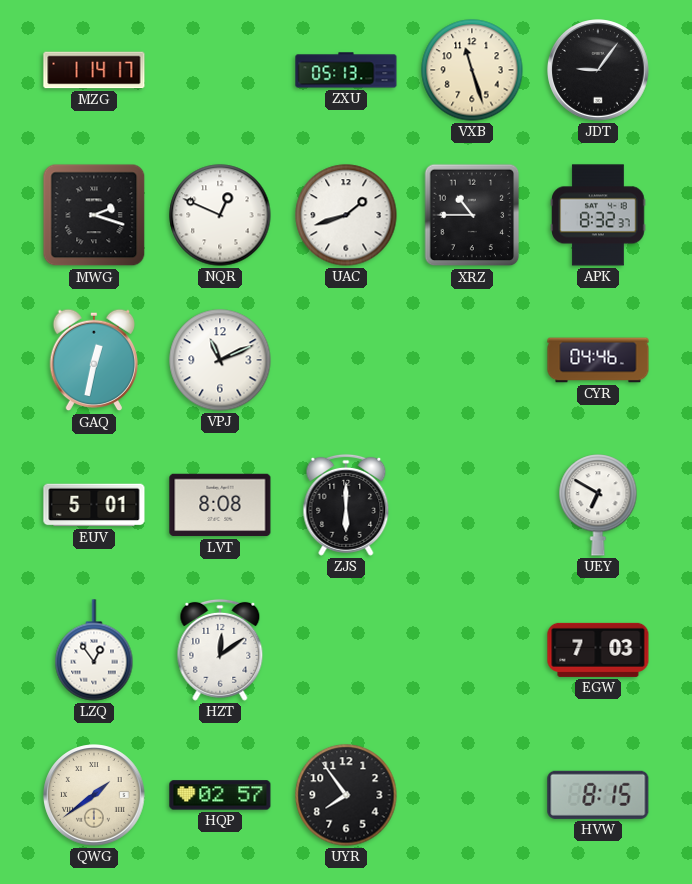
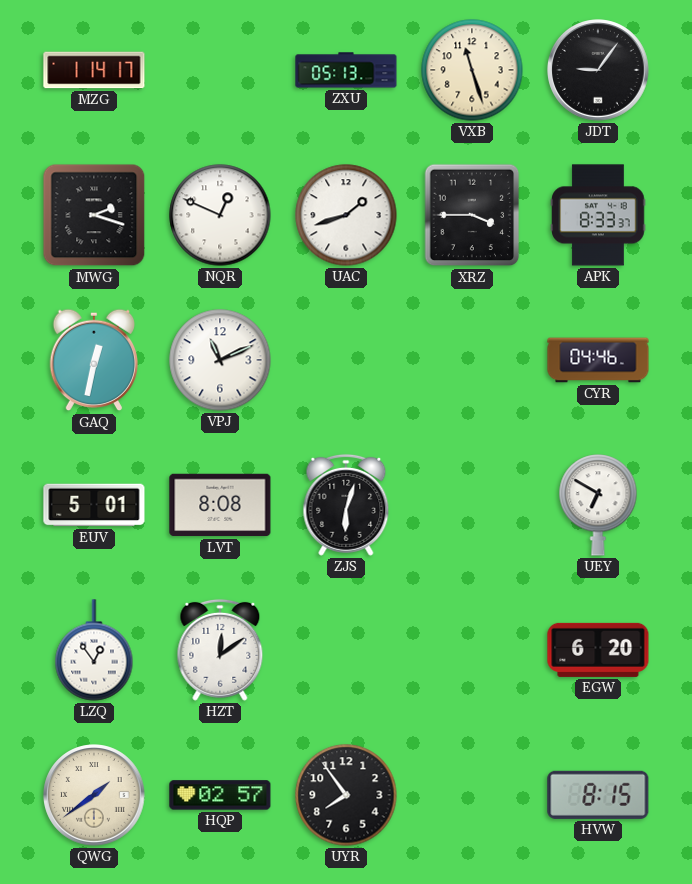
XRZ: 10:45 -> 3:45
APK: 8:32 -> 8:33
ZJS: 6:00 -> 6:03
EGW: 7:03 -> 6:20
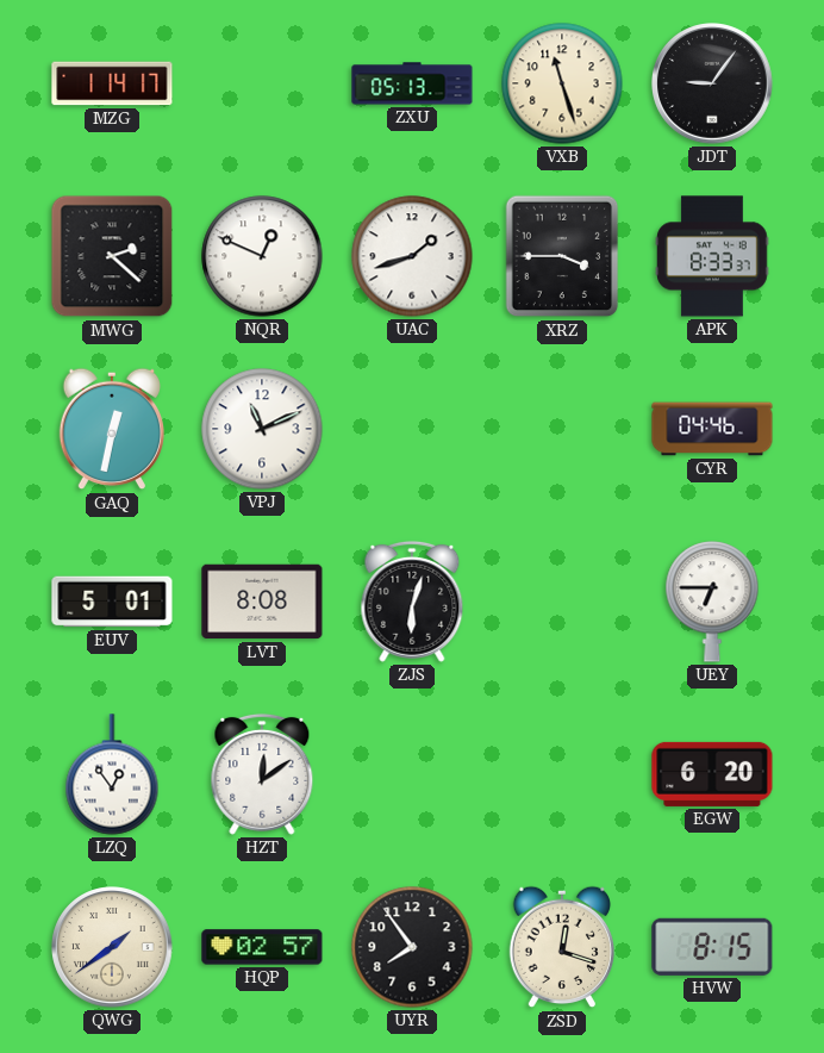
MWG: 2:18 -> 2:22
UEY: 6:50 -> 6:45
ZSD: none -> 12:18
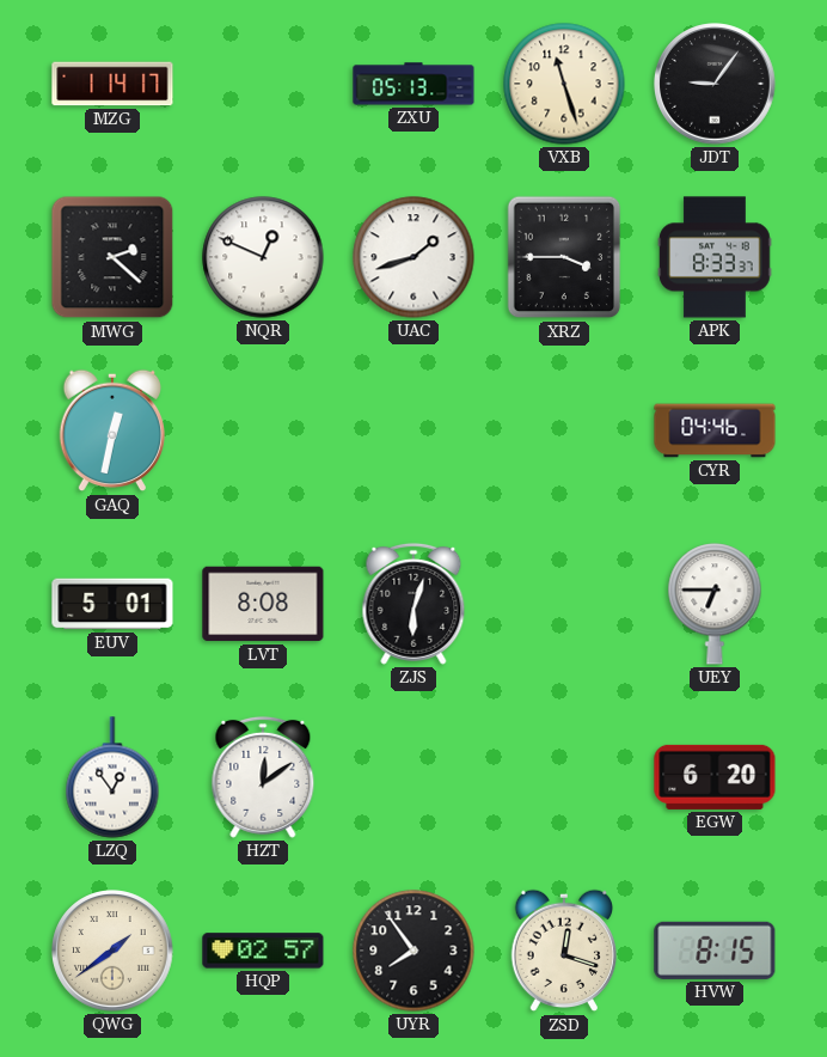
VPJ: 11:11 -> none
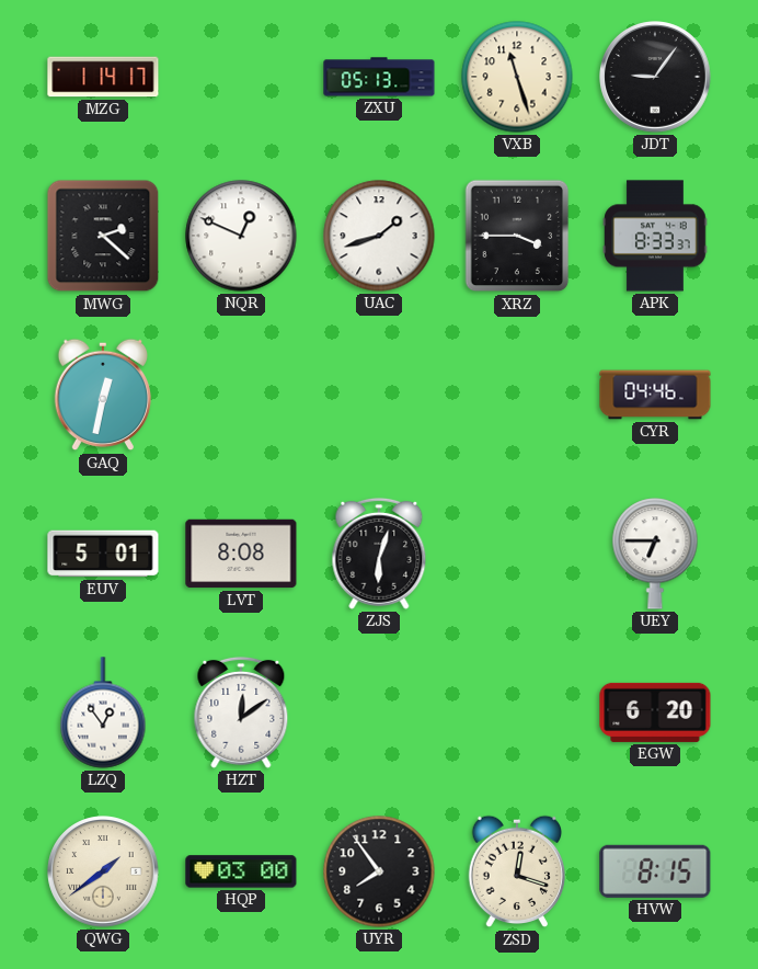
HQP: 02:57 -> 03:00
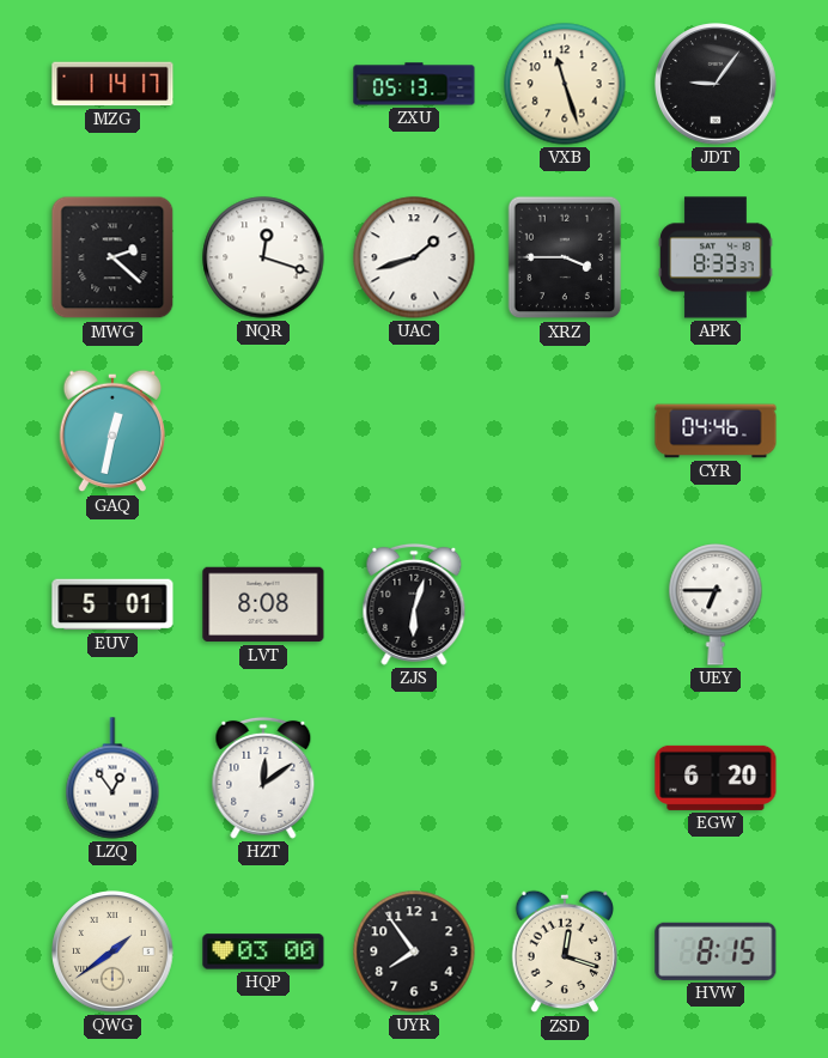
NQR: 12:49 -> 12:18
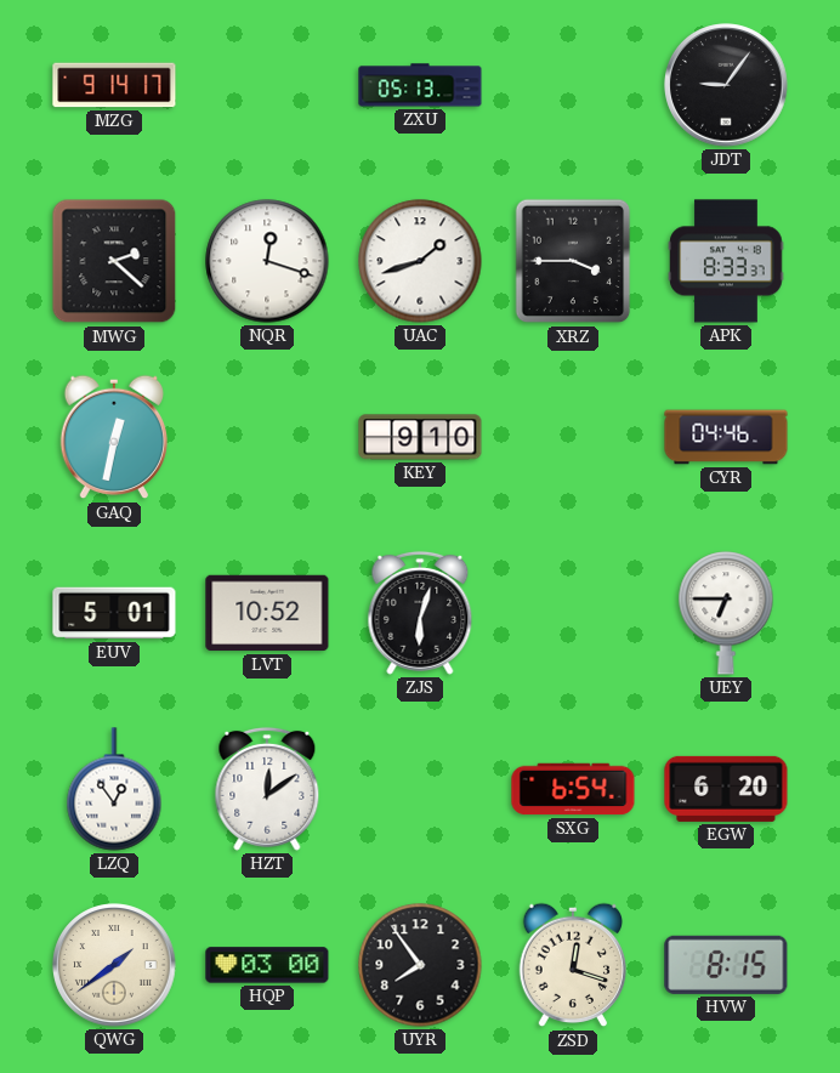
MZG: 1:14 -> 9:14
VXB: 11:27 -> none
KEY: none -> 9:10
LVT: 8:08 -> 10:52
SXG: none -> 6:54
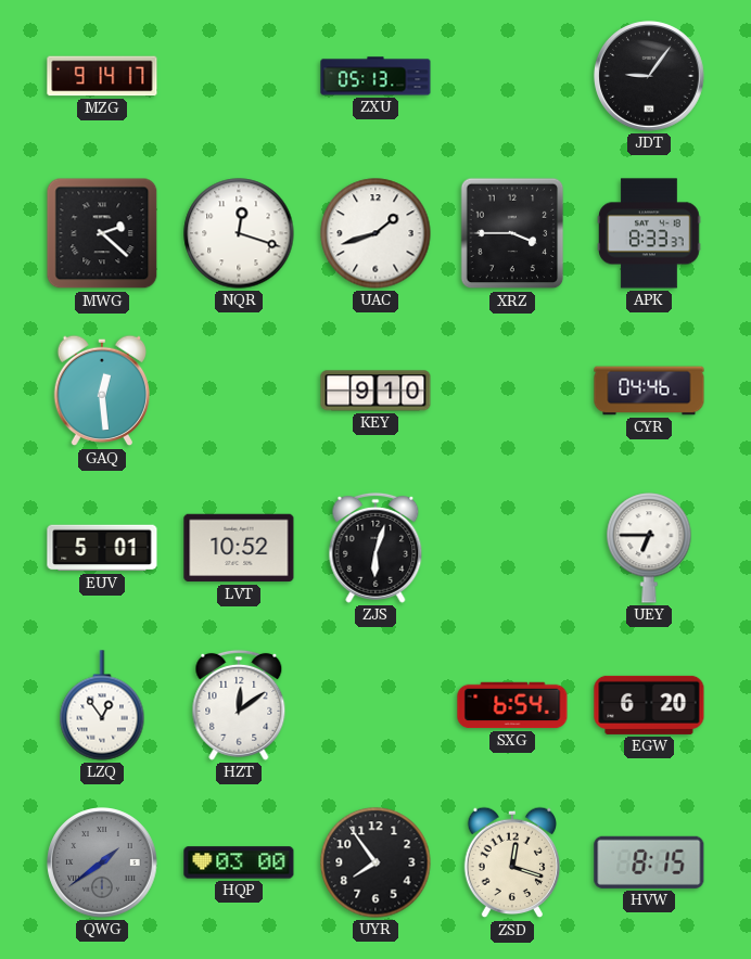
GAQ: 12:32 -> 12:29
QWG dial: cream -> grey
